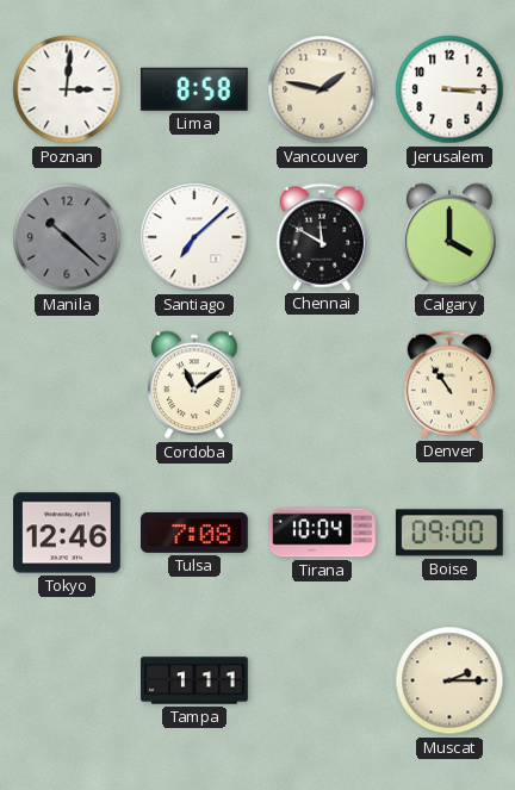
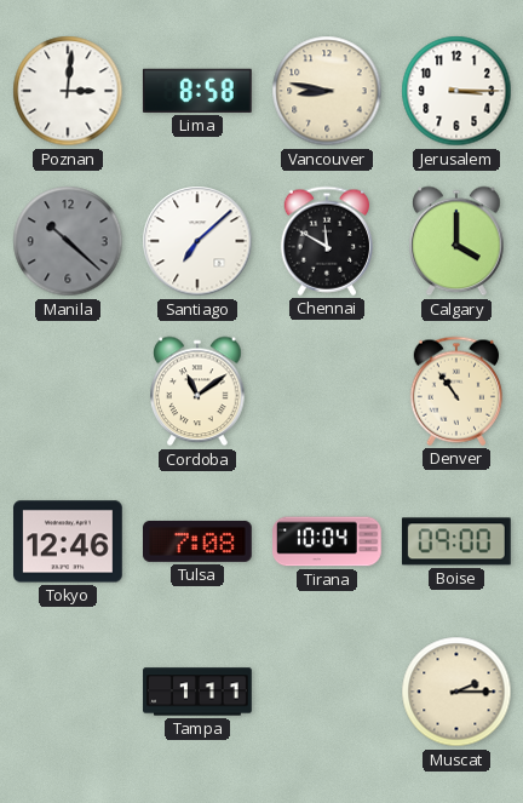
Vancouver: 1:47 -> 8:47
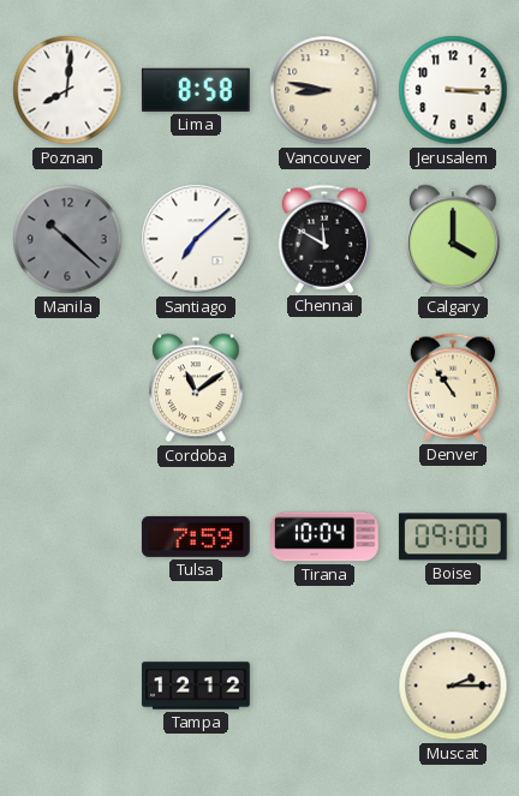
Poznan: 3:01 -> 8:01
Tokyo: 12:46 -> none
Tulsa: 7:08 -> 7:59
Tampa: 1:11 -> 12:12
